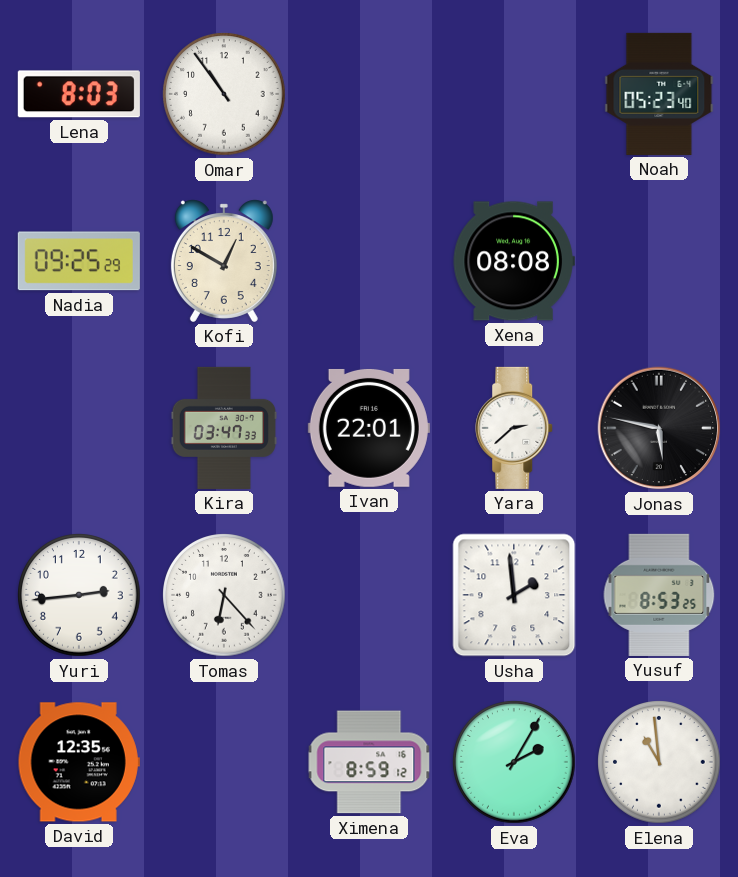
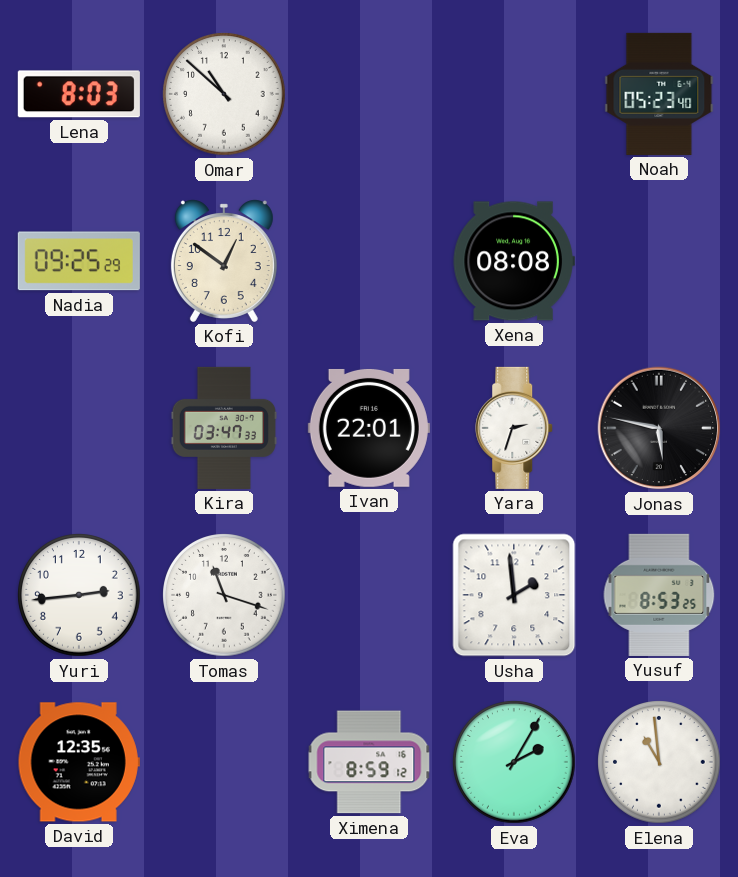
Omar: 10:54 -> 10:52
Kofi: 12:50 -> 12:51
Yara: 2:38 -> 2:33
Tomas: 6:23 -> 11:18
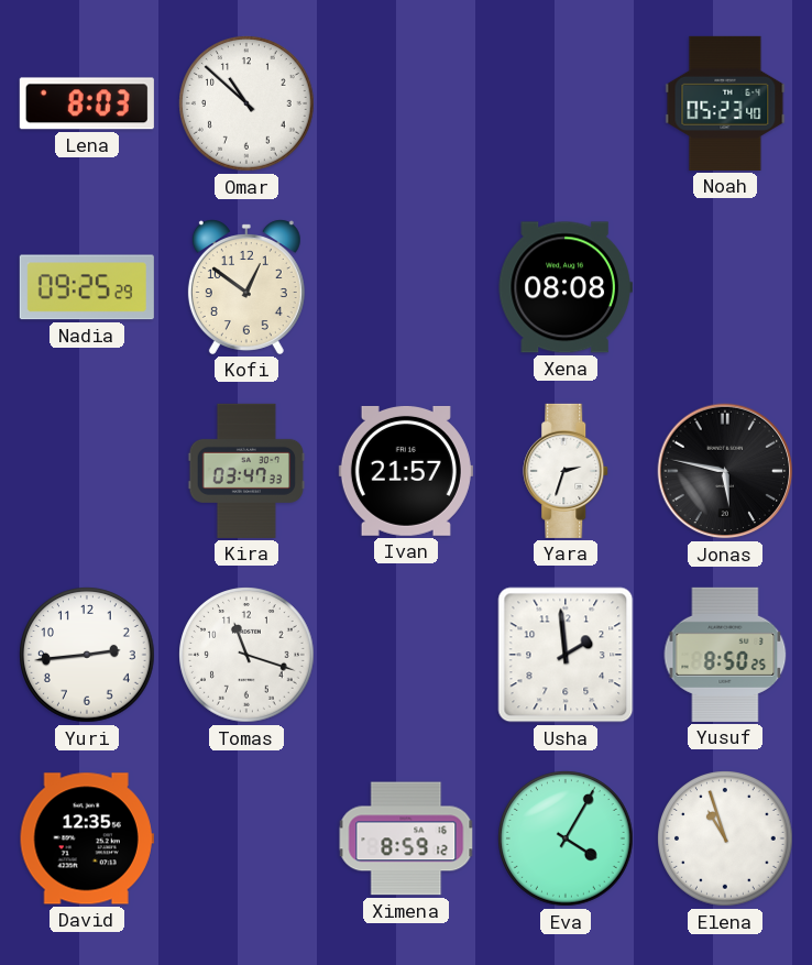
Ivan: 22:01 -> 21:57
Yusuf: 8:53 -> 8:50
Eva: 2:05 -> 4:05
Elena: 10:59 -> 10:57
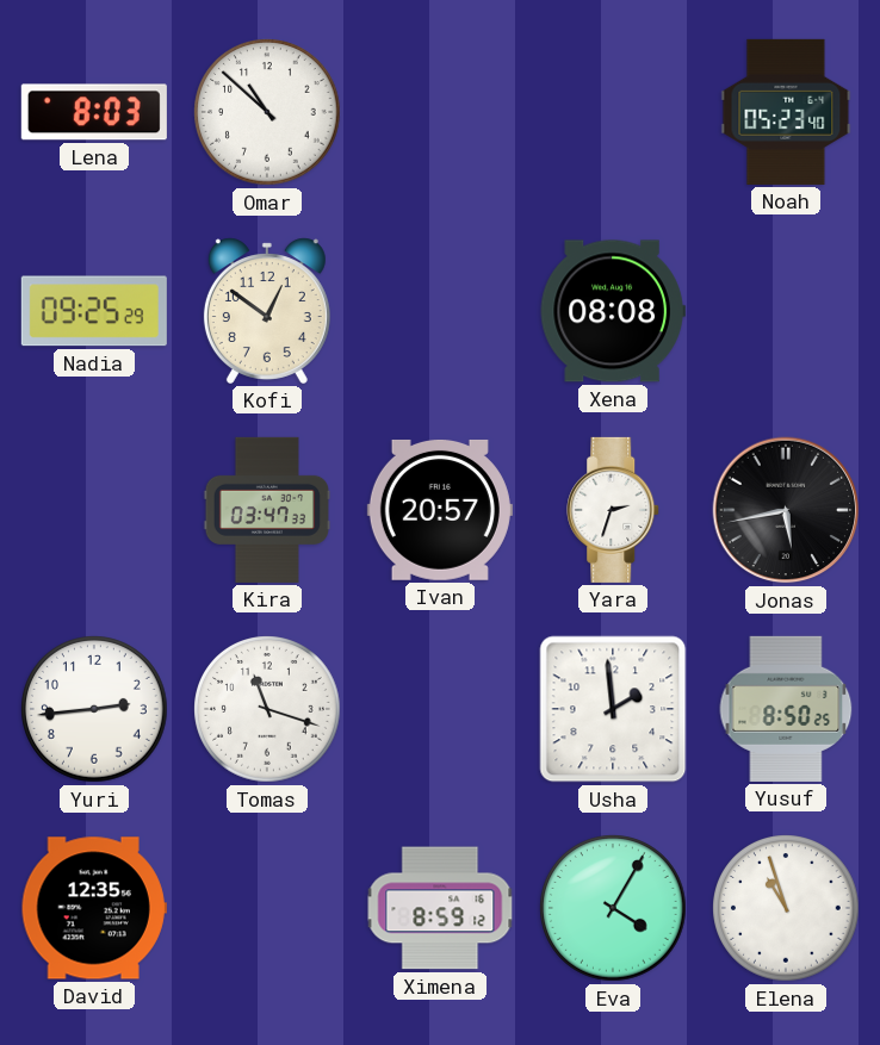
Ivan: 21:57 -> 20:57
Jonas: 5:47 -> 5:43
